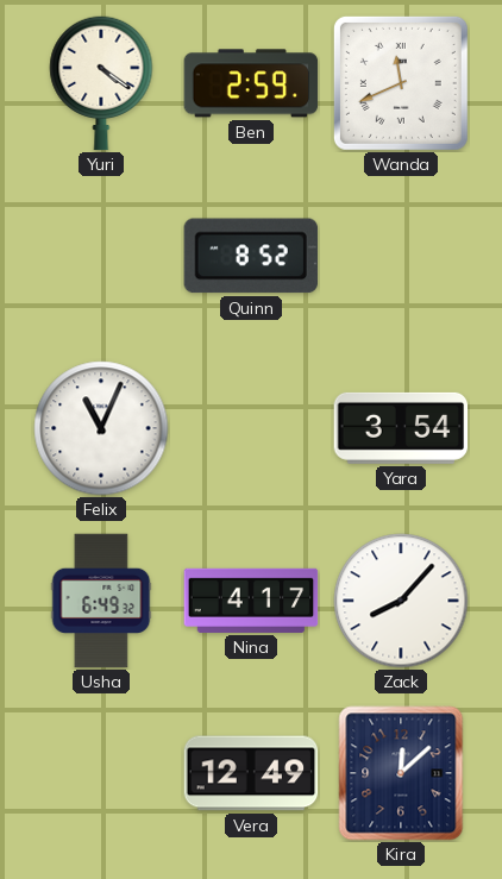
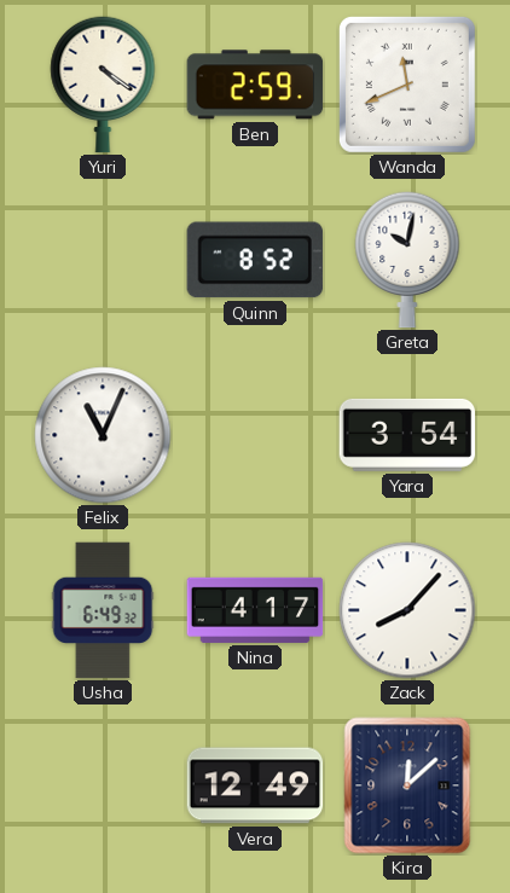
Greta: none -> 10:02
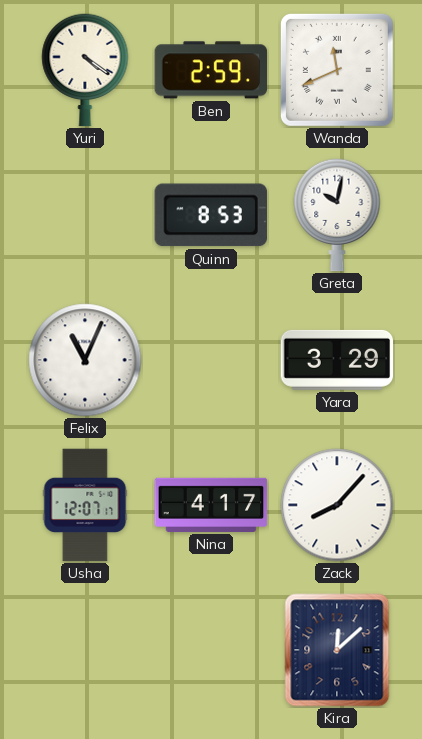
Quinn: 8:52 -> 8:53
Yara: 3:54 -> 3:29
Usha: 6:49 -> 12:07
Vera: 12:49 -> none
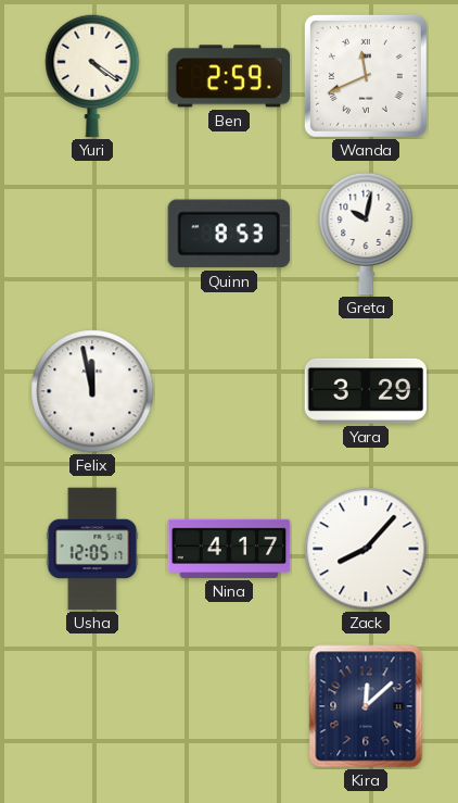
Felix: 11:04 -> 11:58
Usha: 12:07 -> 12:05
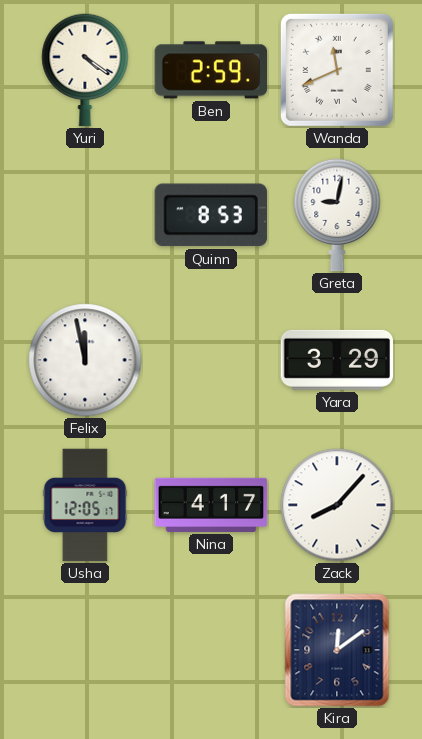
Greta: 10:02 -> 9:02
Kira: 12:08 -> 12:09
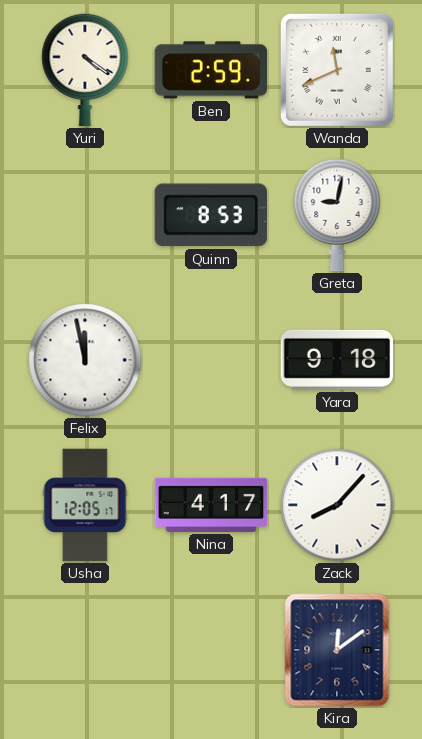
Yara: 3:29 -> 9:18
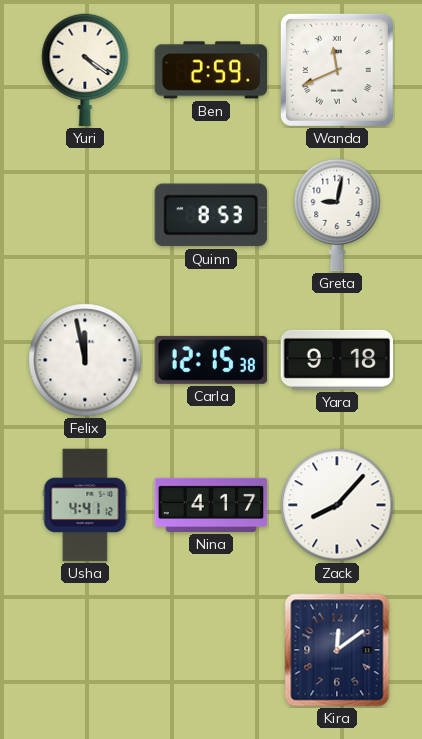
Carla: none -> 12:15
Usha: 12:05 -> 4:41
